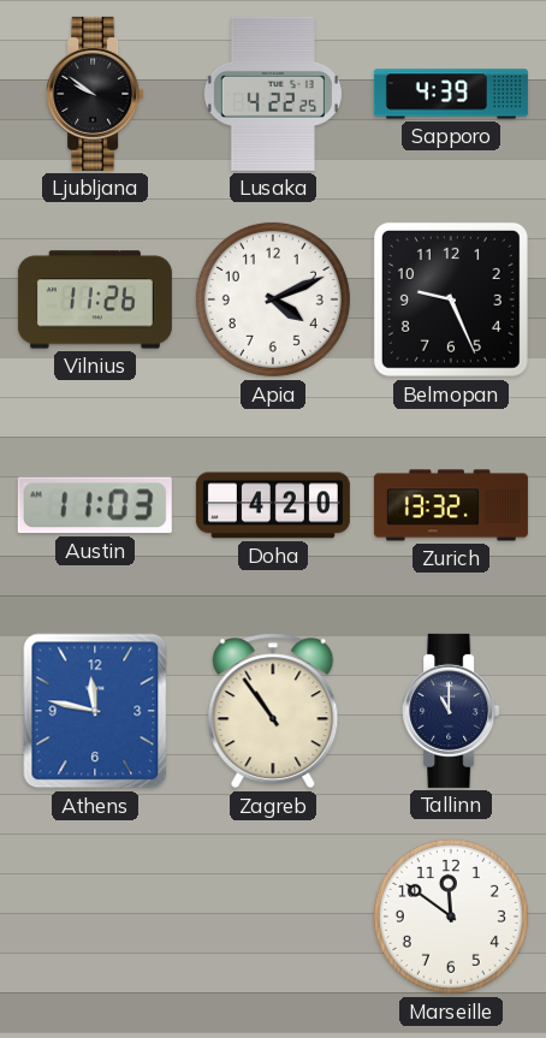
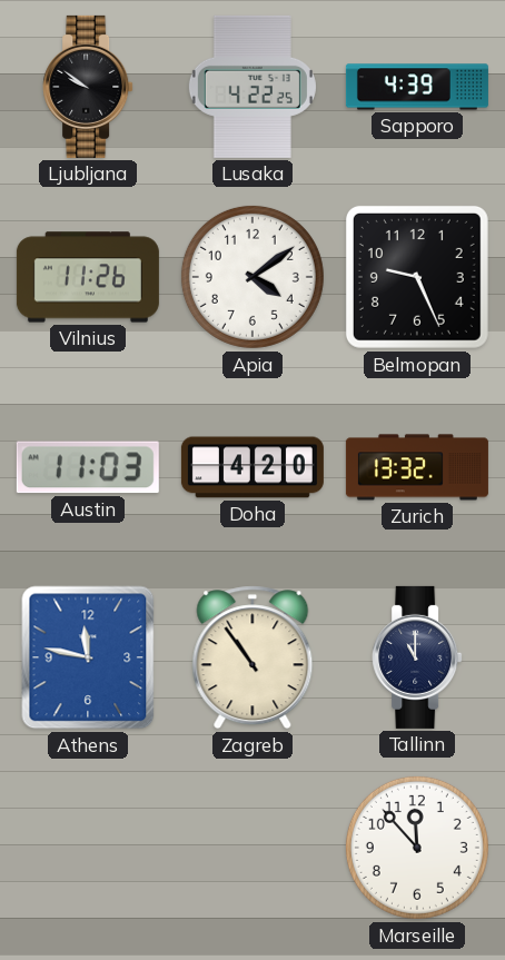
Apia: 4:11 -> 4:09
Marseille: 11:51 -> 11:53
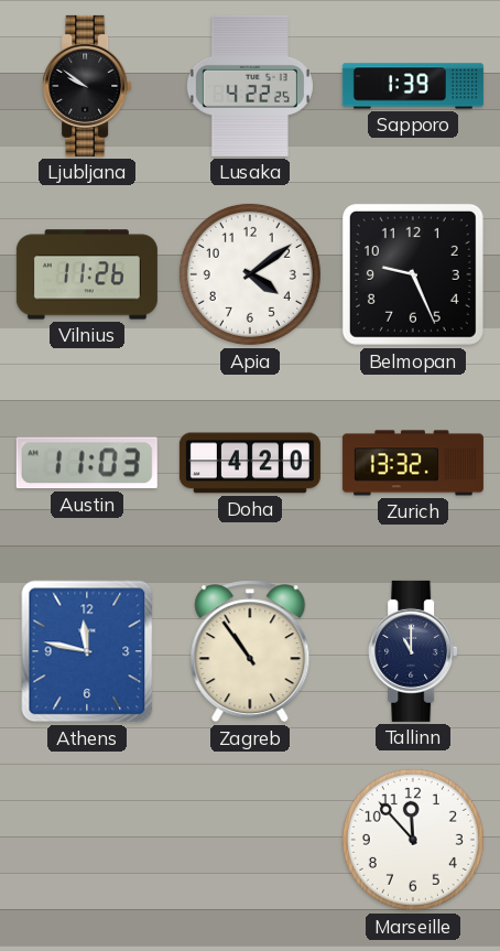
Sapporo: 4:39 -> 1:39
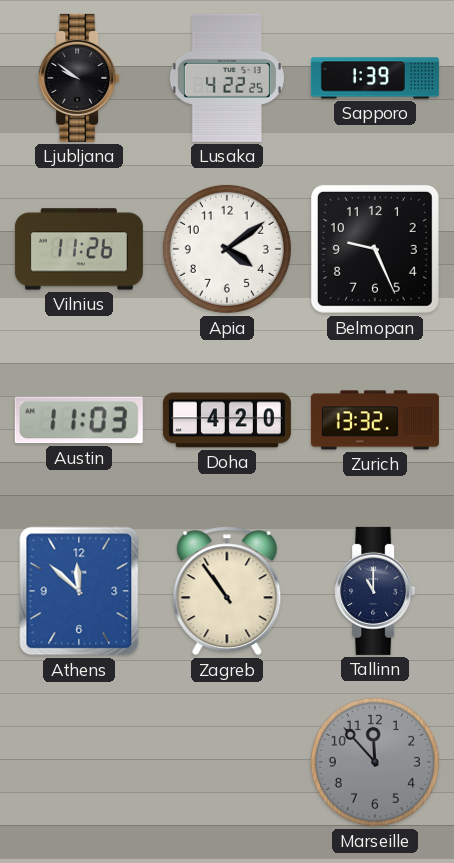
Athens: 11:47 -> 11:52
Marseille dial: white -> grey
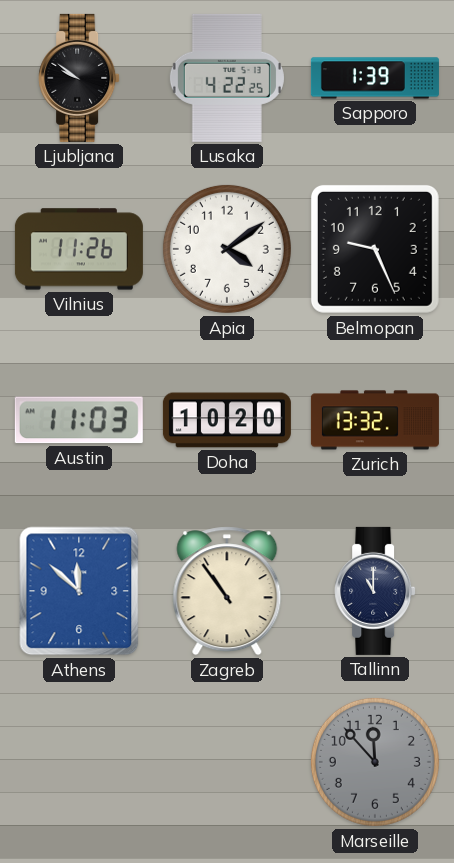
Doha: 4:20 -> 10:20
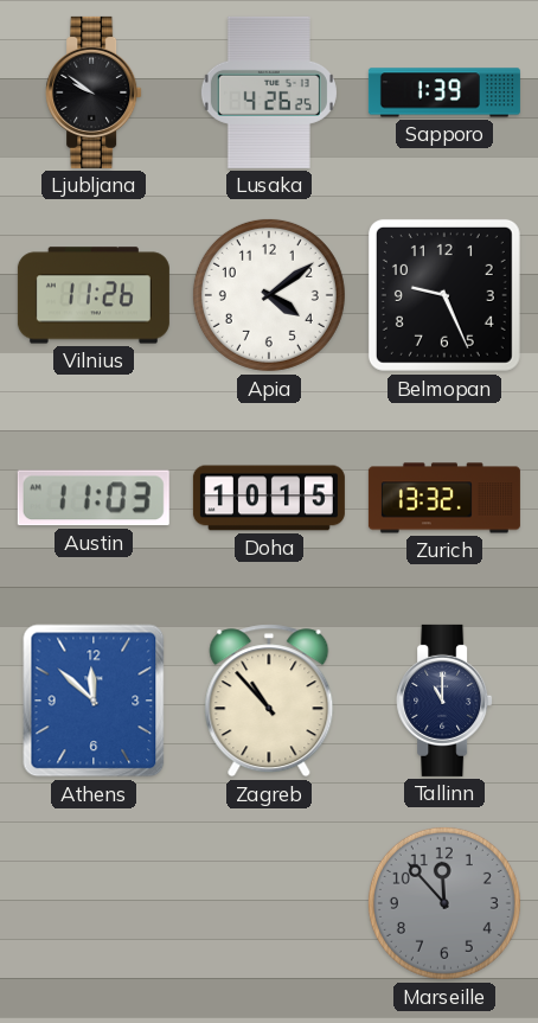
Lusaka: 4:22 -> 4:26
Doha: 10:20 -> 10:15
Zagreb: 10:54 -> 10:53
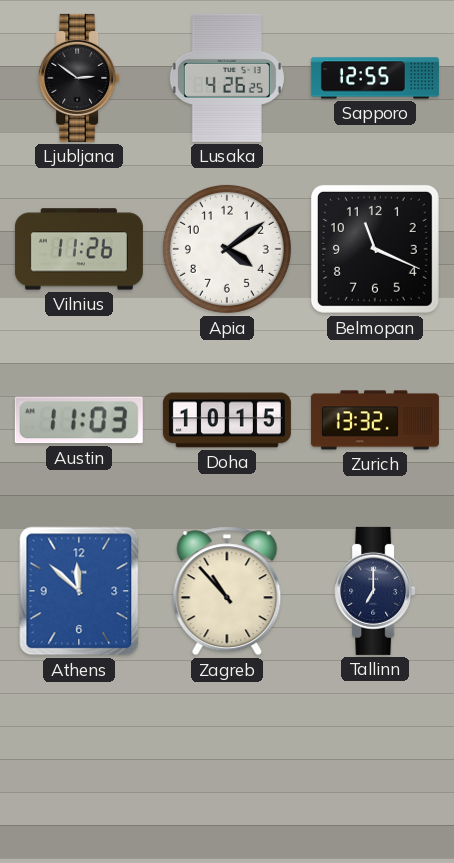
Ljubljana: 9:51 -> 2:51
Sapporo: 1:39 -> 12:55
Belmopan: 9:26 -> 11:19
Tallinn: 11:00 -> 7:00
Marseille: 11:53 -> none
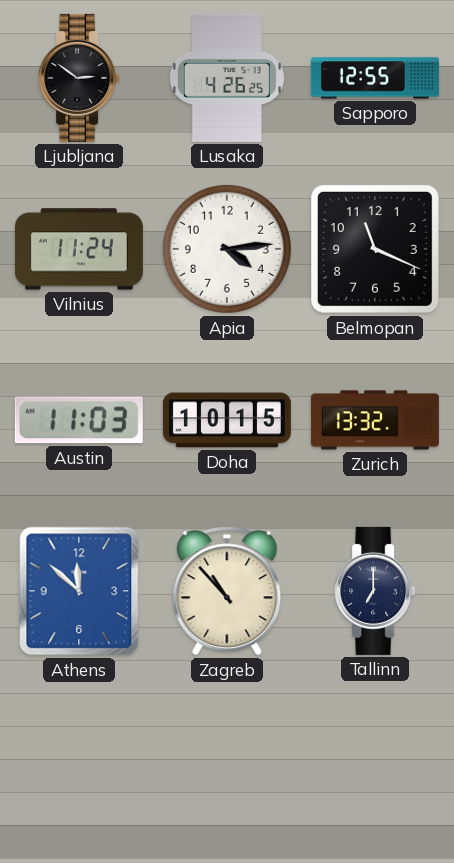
Vilnius: 11:26 -> 11:24
Apia: 4:09 -> 4:14
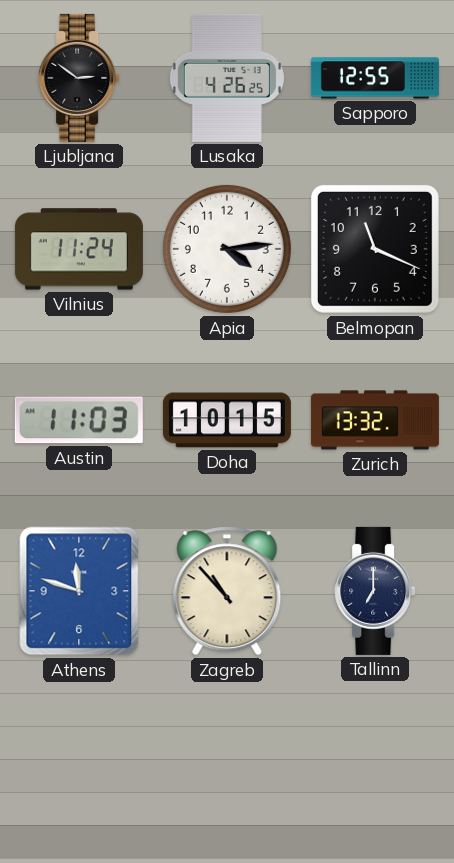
Athens: 11:52 -> 11:48
